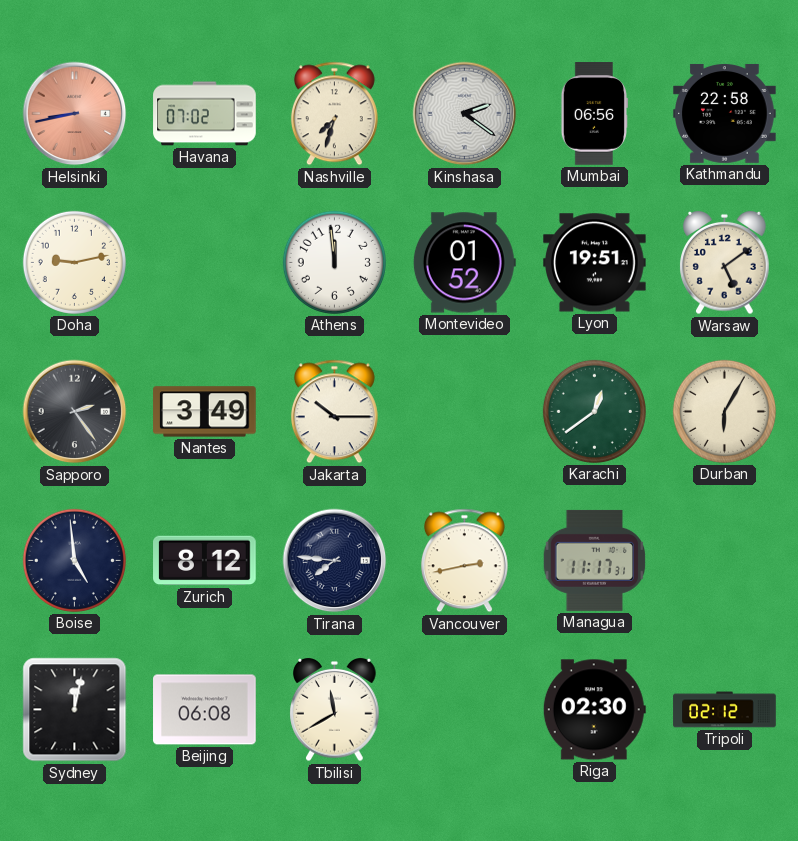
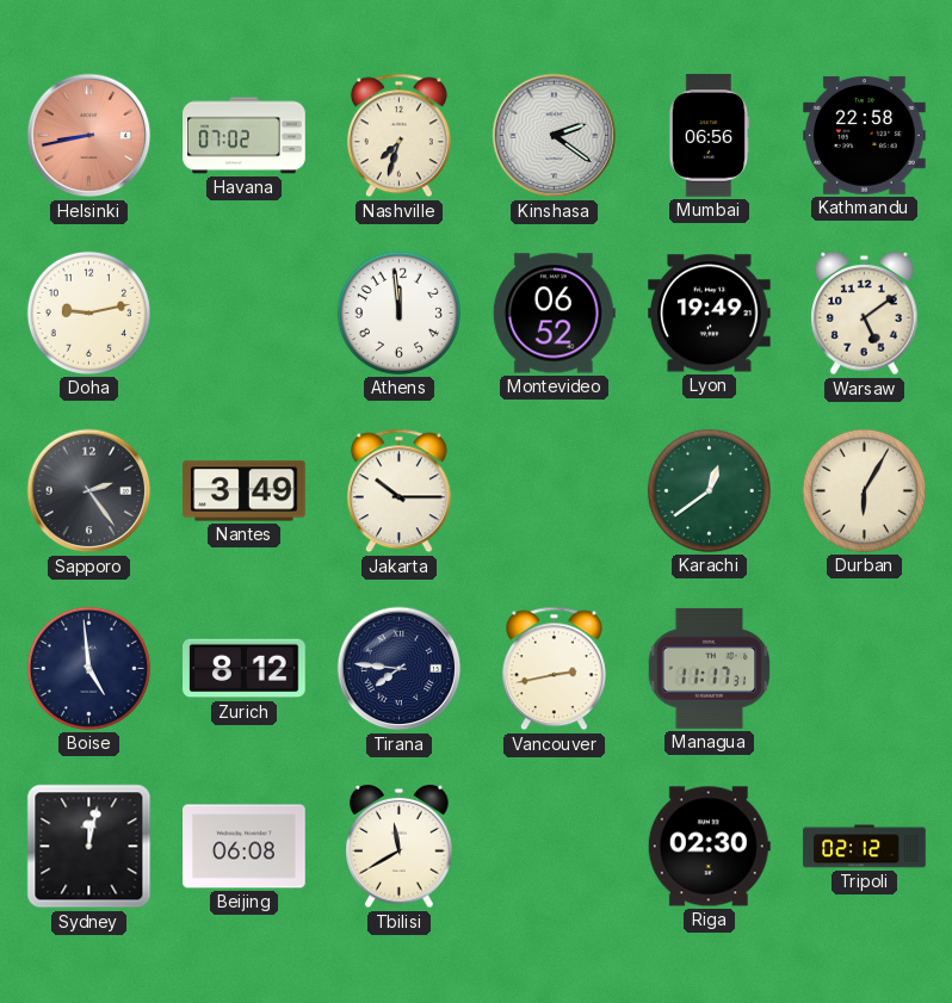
Montevideo: 01:52 -> 06:52
Lyon: 19:51 -> 19:49
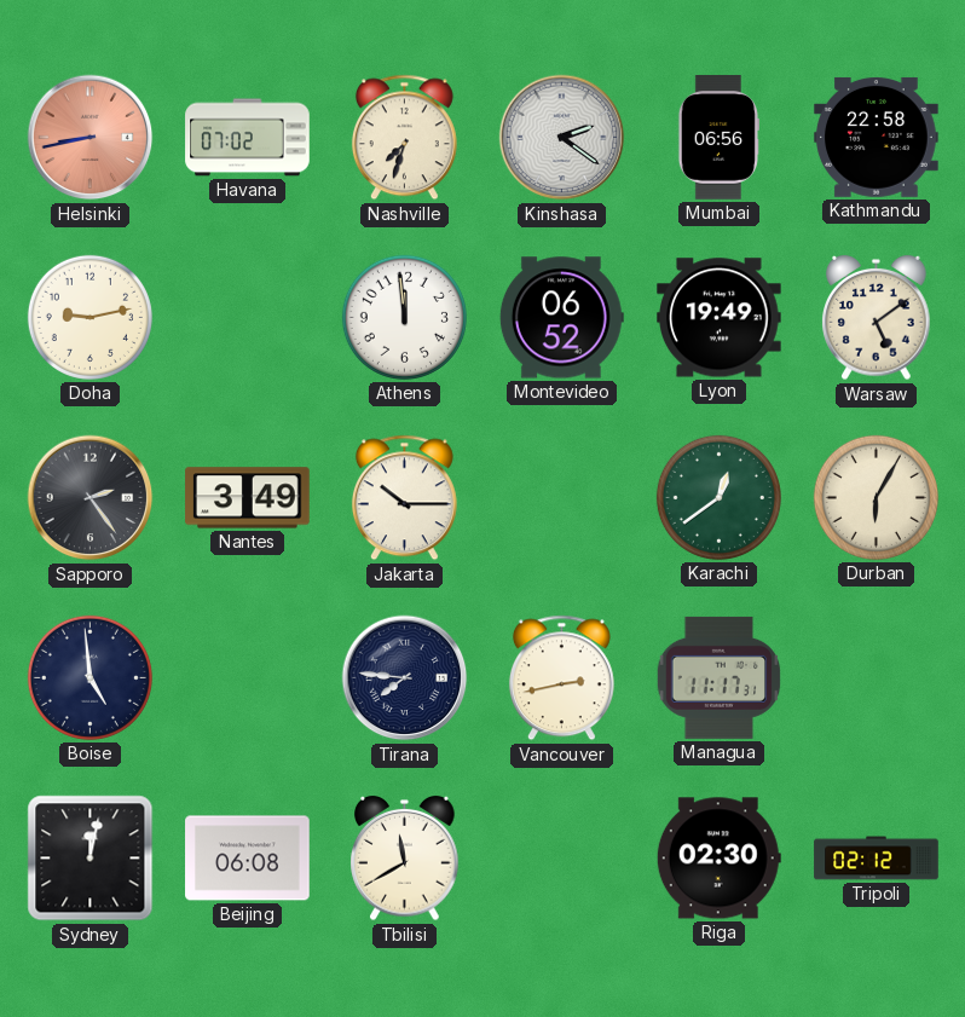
Zurich: 8:12 -> none
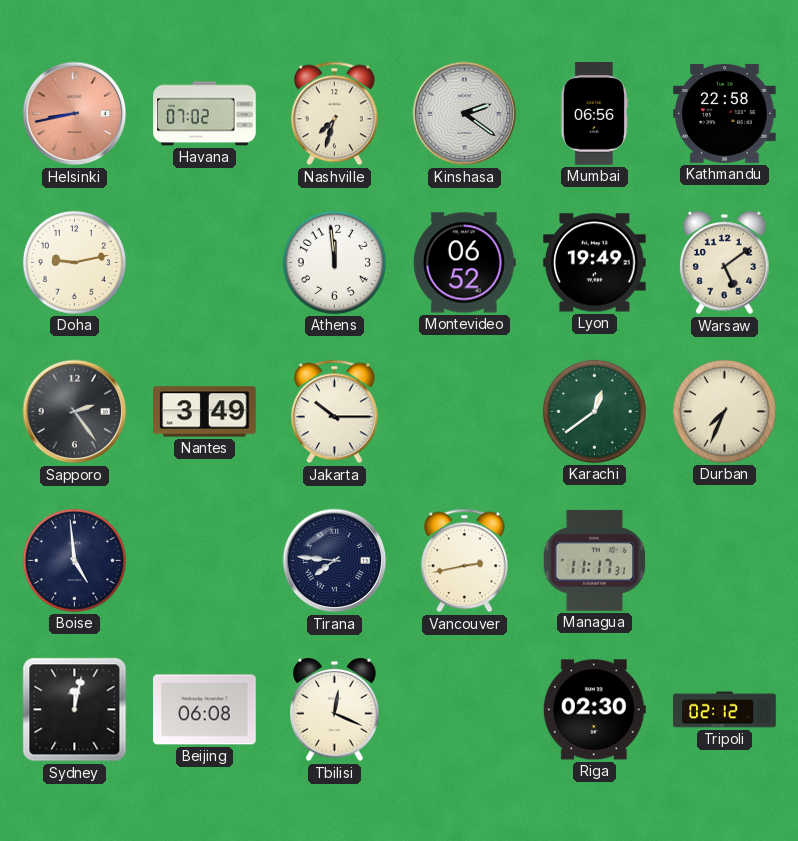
Durban: 6:05 -> 7:34
Tbilisi: 11:40 -> 12:19
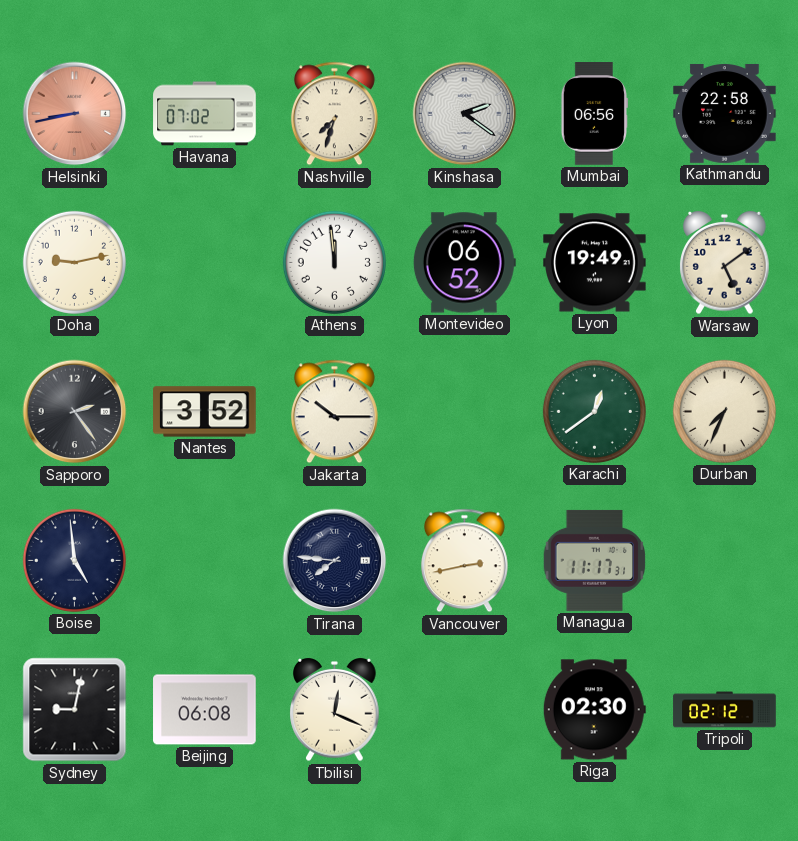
Nantes: 3:49 -> 3:52
Sydney: 12:02 -> 9:02
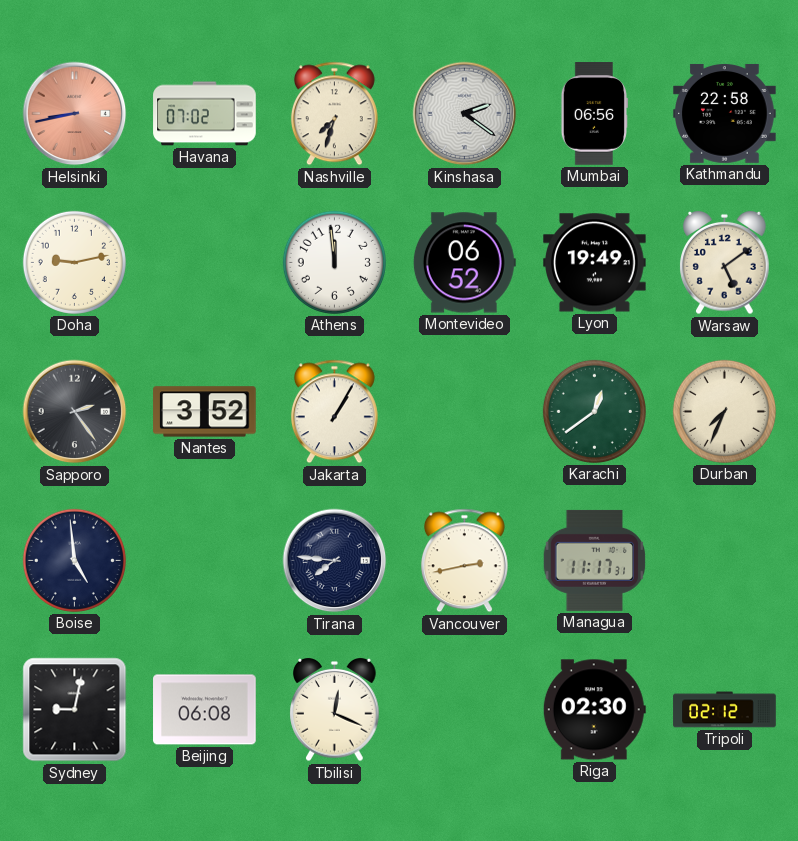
Jakarta: 10:15 -> 1:05
